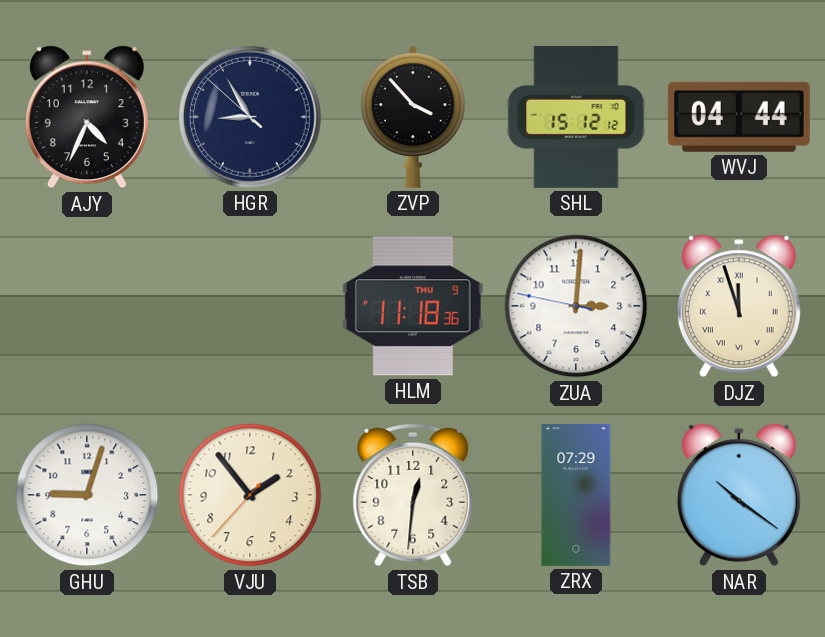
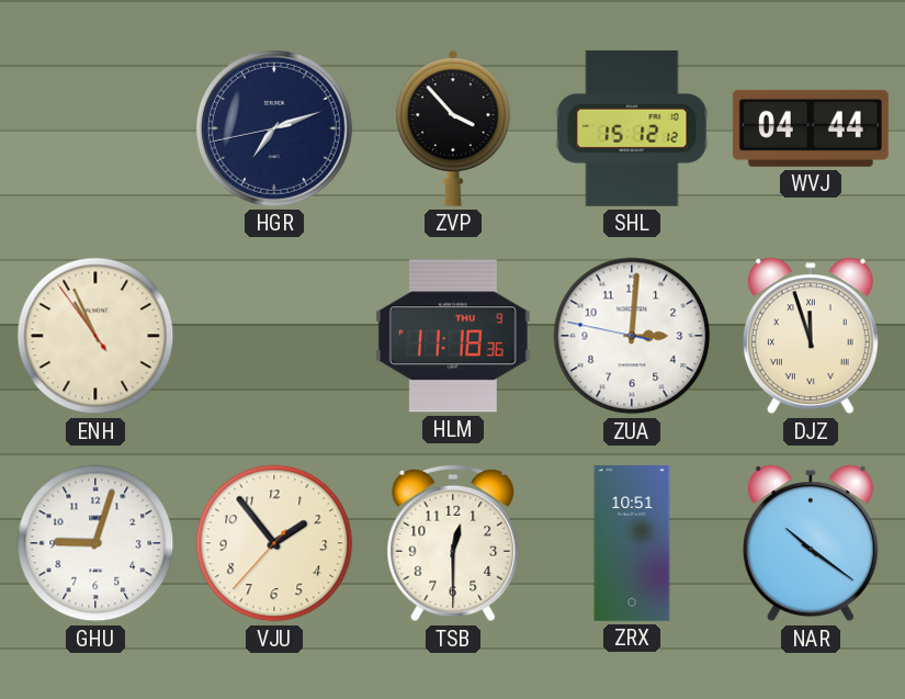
AJY: 4:34 -> none
HGR: 8:54 -> 7:11
ENH: none -> 10:55
TSB: 12:31 -> 12:30
ZRX: 07:29 -> 10:51
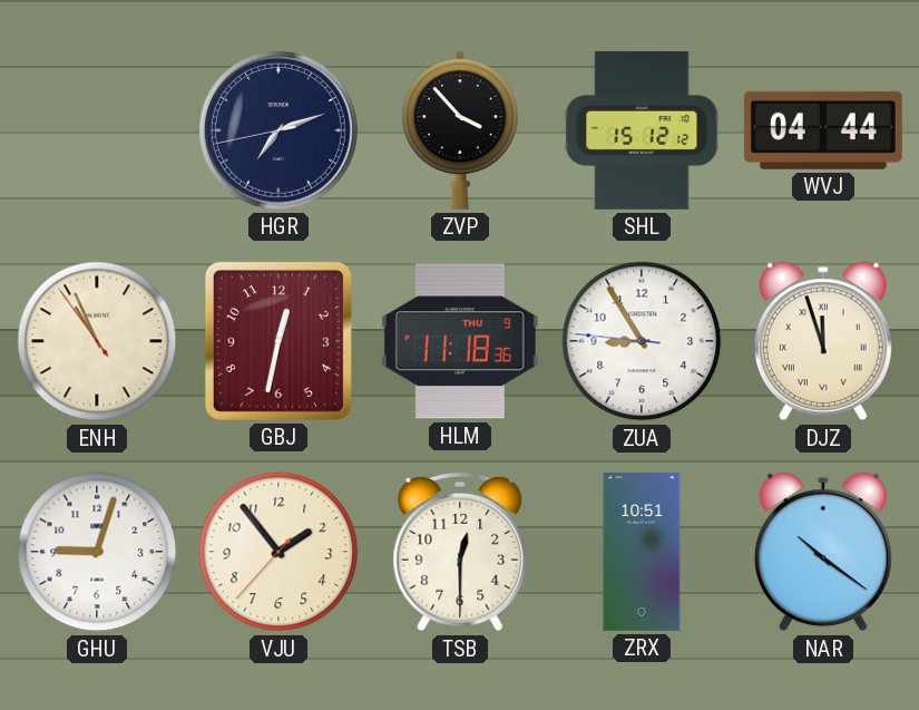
GBJ: none -> 12:32
ZUA: 3:00 -> 8:54
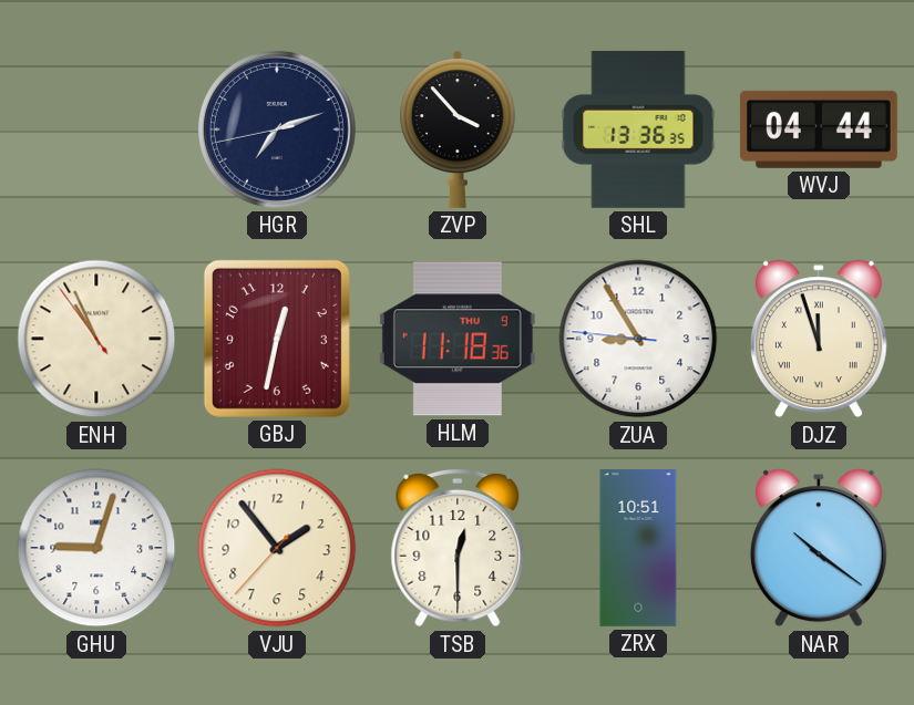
SHL: 15:12 -> 13:36
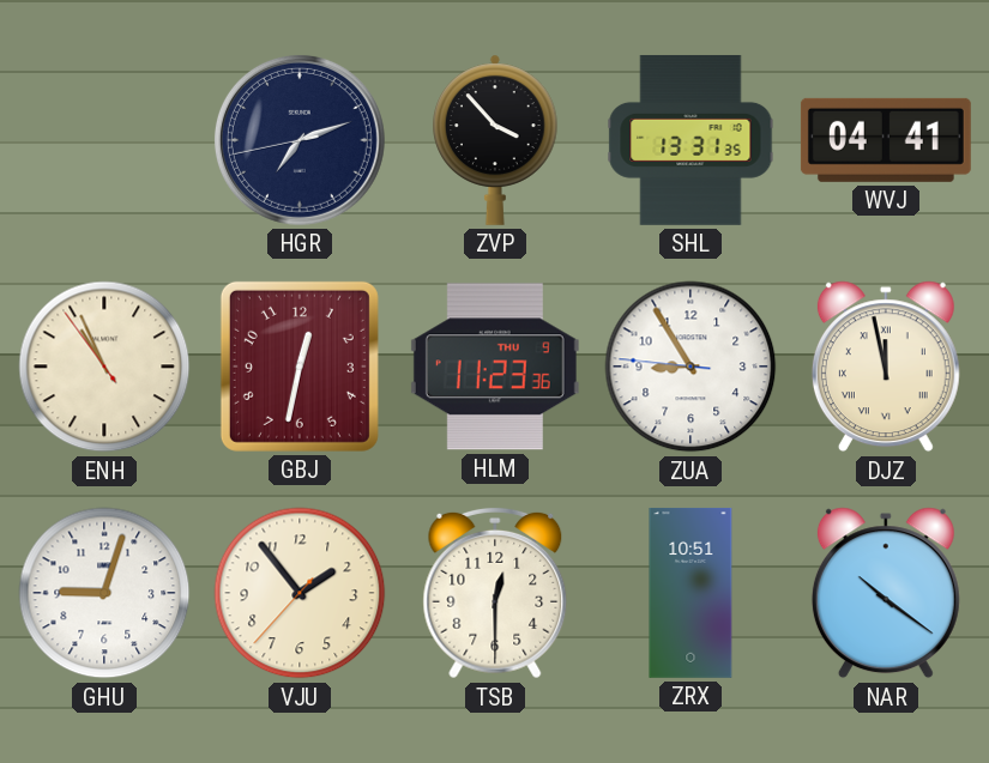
SHL: 13:36 -> 13:31
WVJ: 04:44 -> 04:41
HLM: 11:18 -> 11:23
DJZ: 11:57 -> 11:58
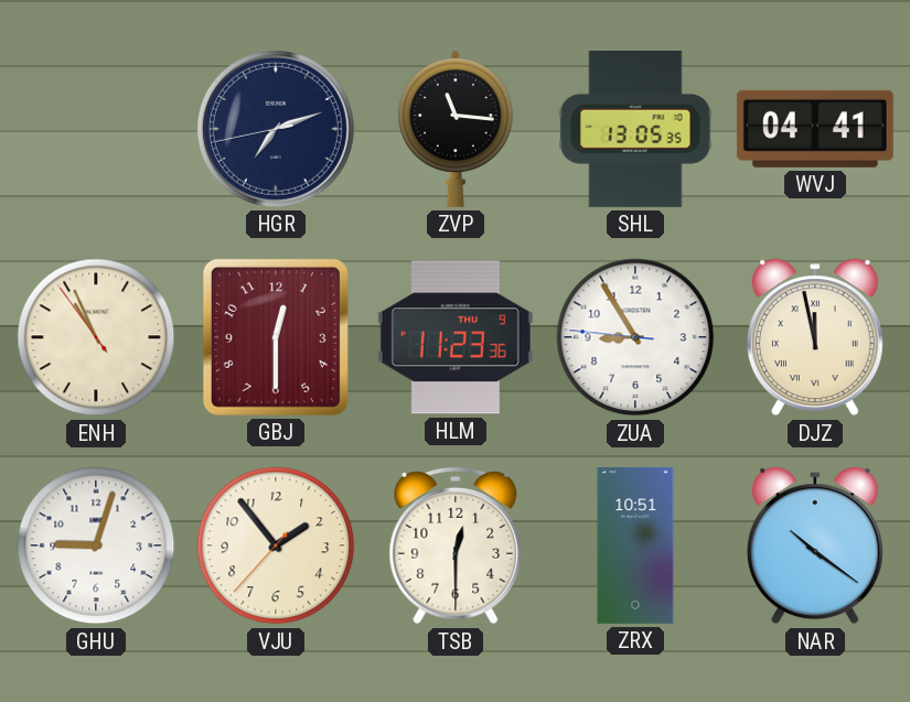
ZVP: 3:53 -> 11:16
SHL: 13:31 -> 13:05
GBJ: 12:32 -> 12:30
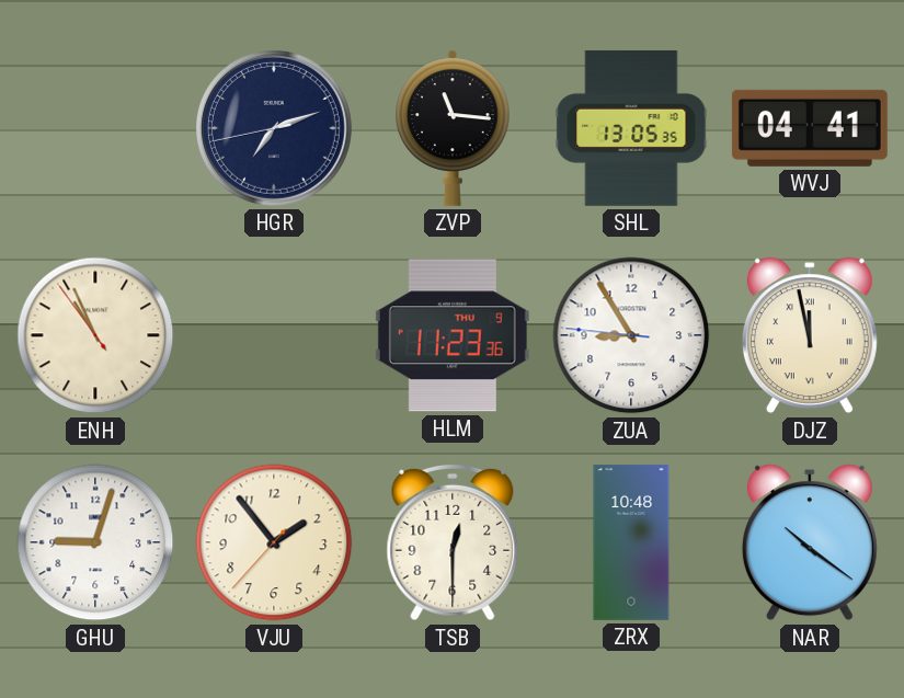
GBJ: 12:30 -> none
ZRX: 10:51 -> 10:48
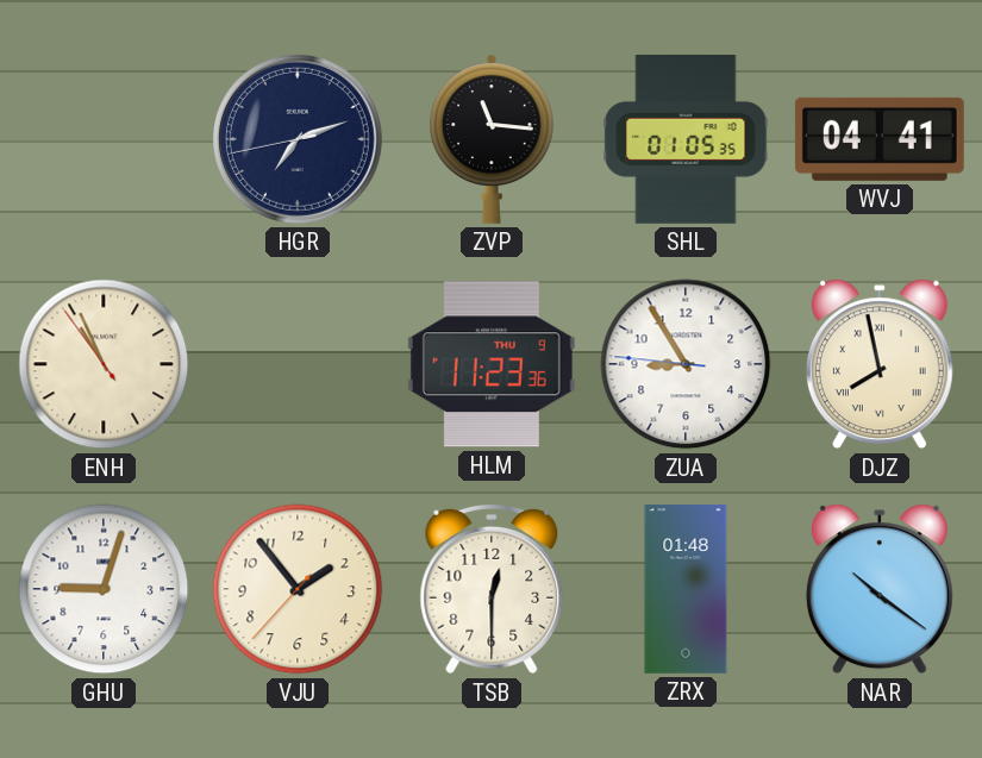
SHL: 13:05 -> 01:05
DJZ: 11:58 -> 7:58
ZRX: 10:48 -> 01:48
